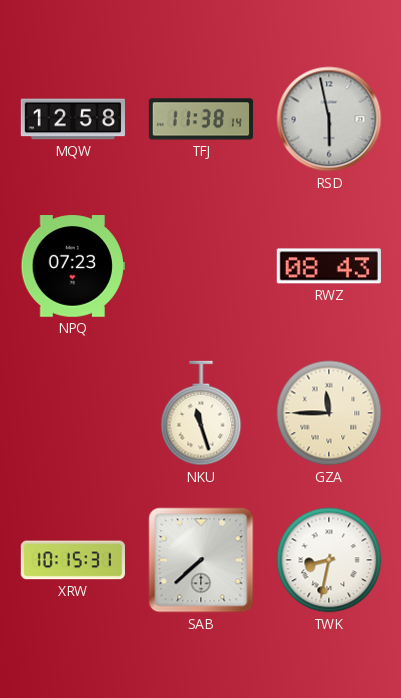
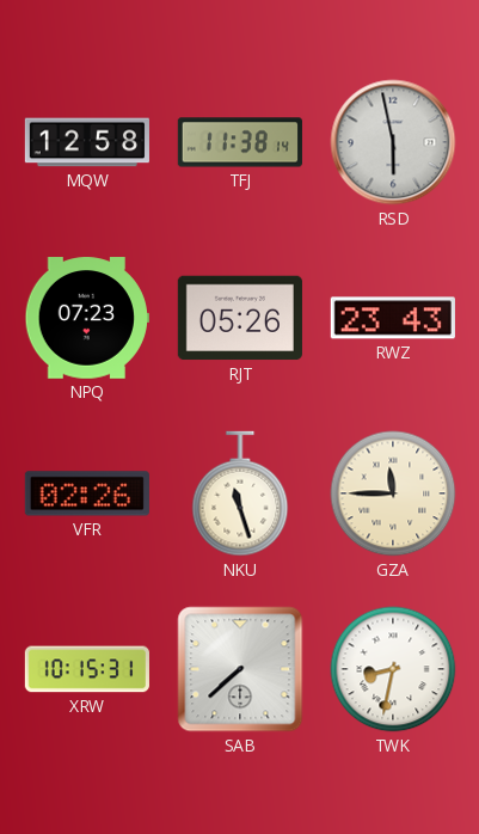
RJT: none -> 05:26
RWZ: 08:43 -> 23:43
VFR: none -> 02:26
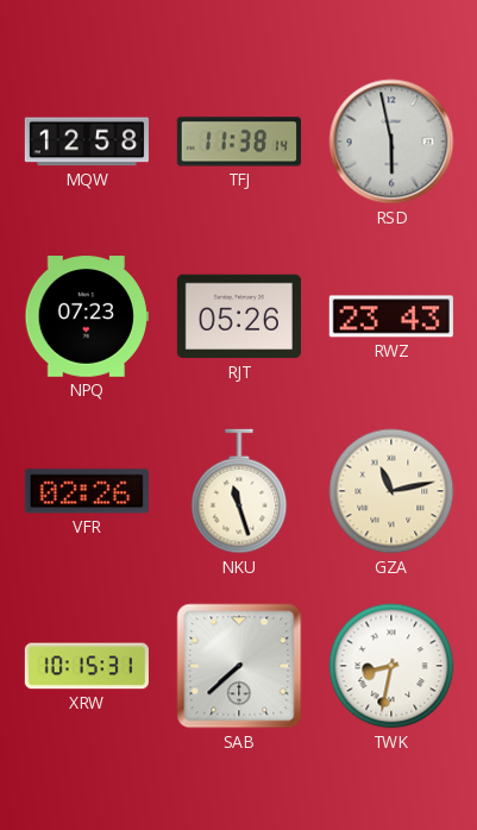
GZA: 11:45 -> 11:13
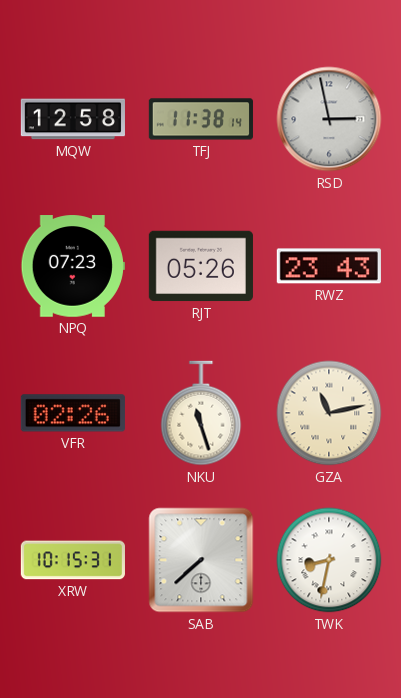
RSD: 5:58 -> 2:58
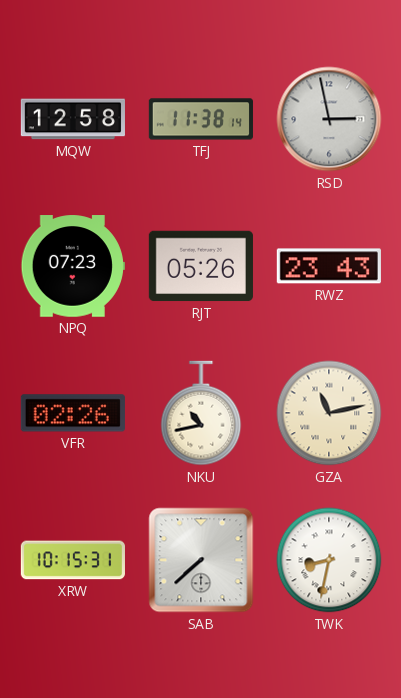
NKU: 11:27 -> 10:43
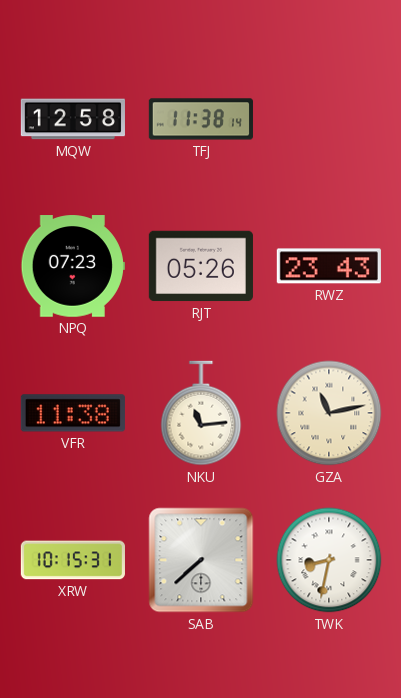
RSD: 2:58 -> none
VFR: 02:26 -> 11:38
NKU: 10:43 -> 11:14
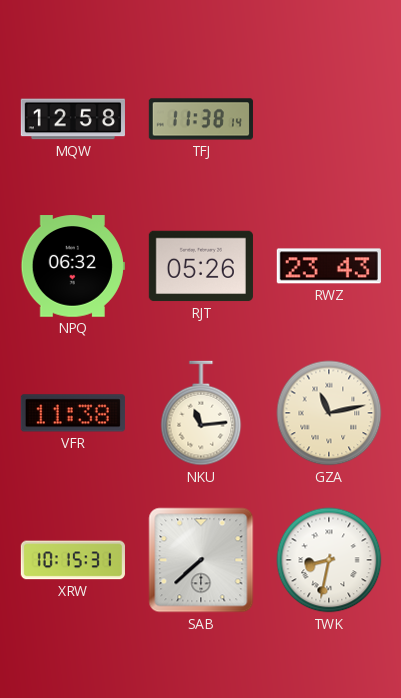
NPQ: 07:23 -> 06:32
